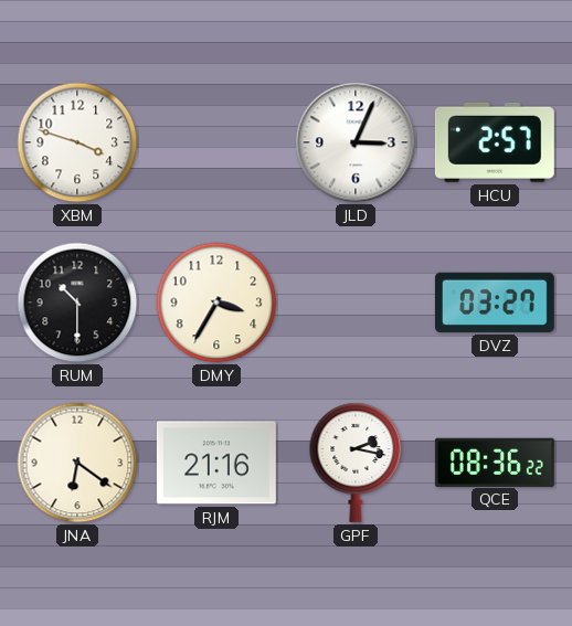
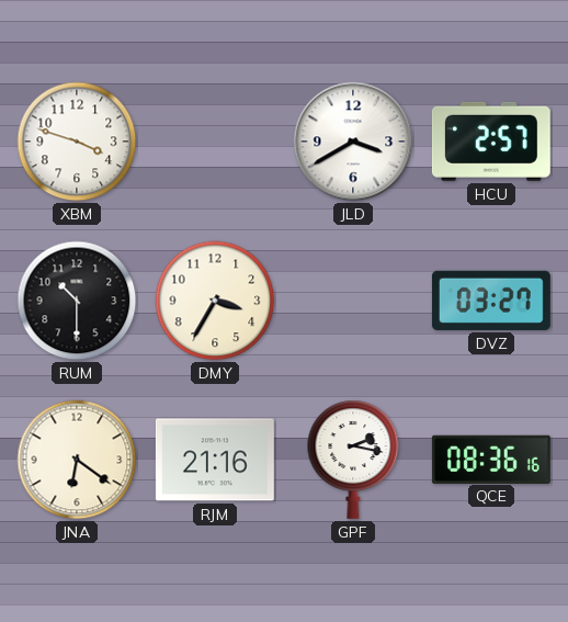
JLD: 3:04 -> 3:40
QCE: 08:36:22 -> 08:36:16
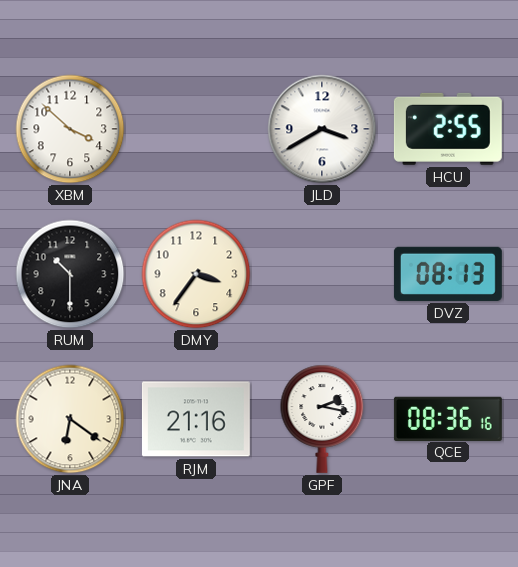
XBM: 3:48 -> 3:52
HCU: 2:57 -> 2:55
DMY: 3:35 -> 3:36
DVZ: 03:27 -> 08:13
